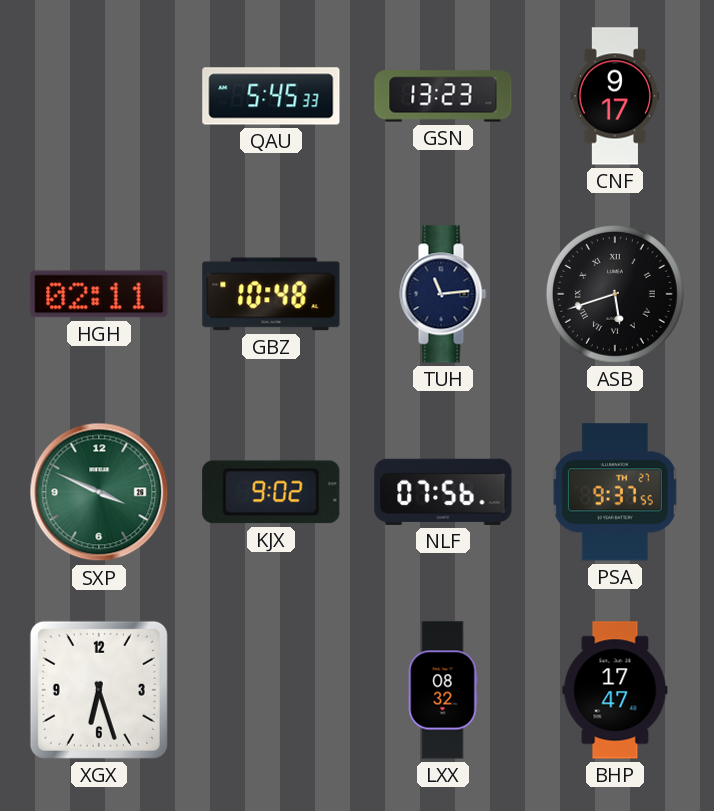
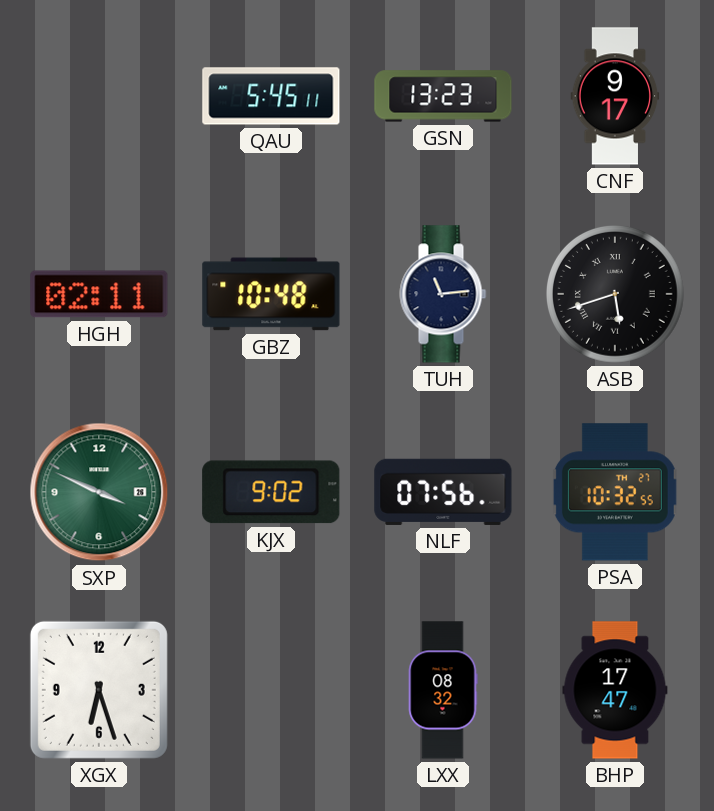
QAU: 5:45:33 -> 5:45:11
PSA: 9:37 -> 10:32
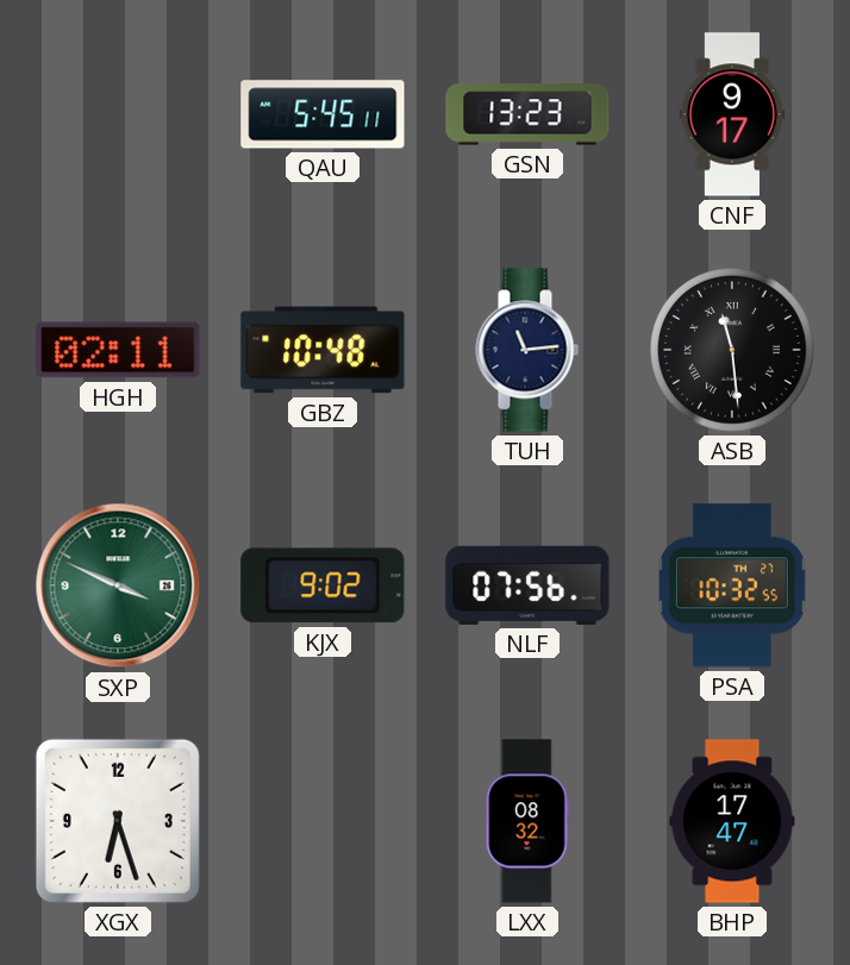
ASB: 5:42 -> 11:29
